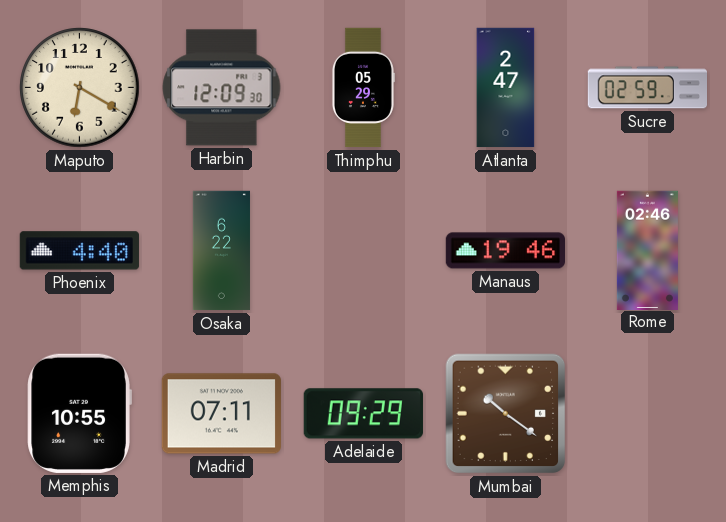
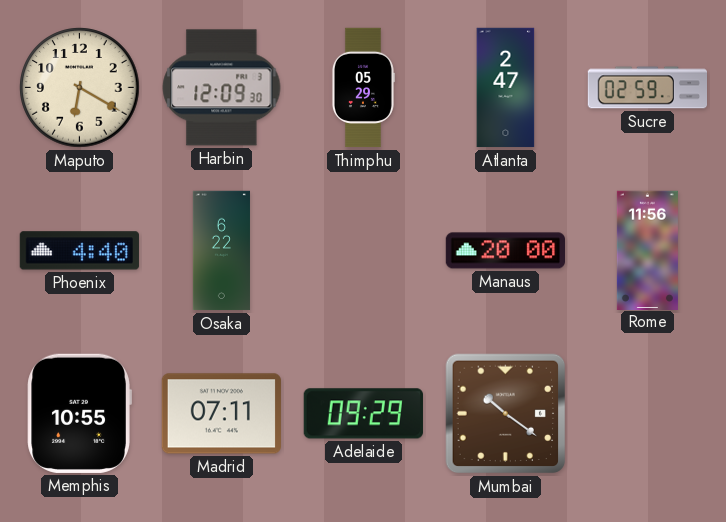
Manaus: 19:46 -> 20:00
Rome: 02:46 -> 11:56
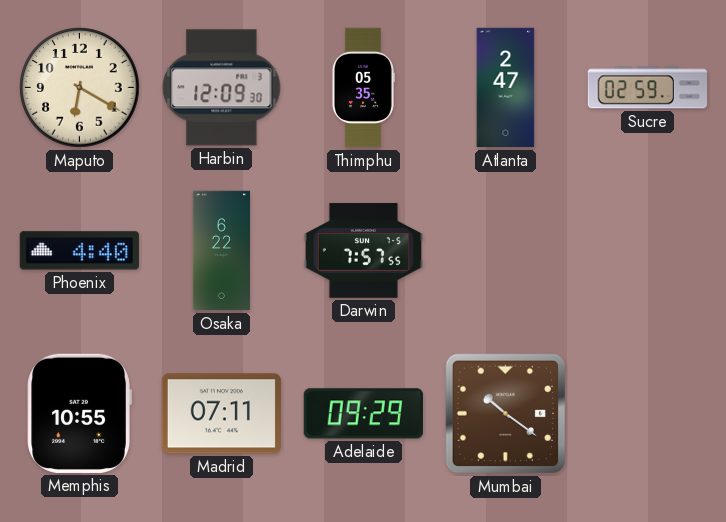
Thimphu: 05:29 -> 05:35
Darwin: none -> 7:57
Manaus: 20:00 -> none
Rome: 11:56 -> none
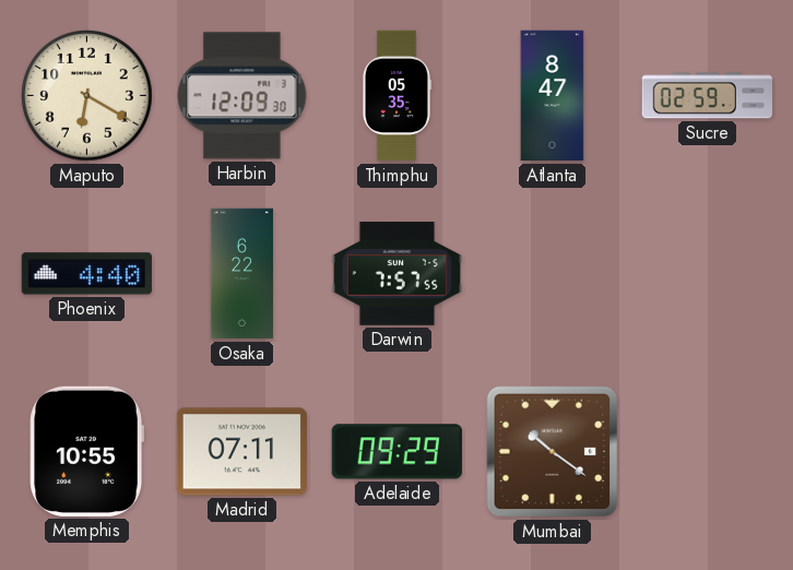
Atlanta: 2:47 -> 8:47
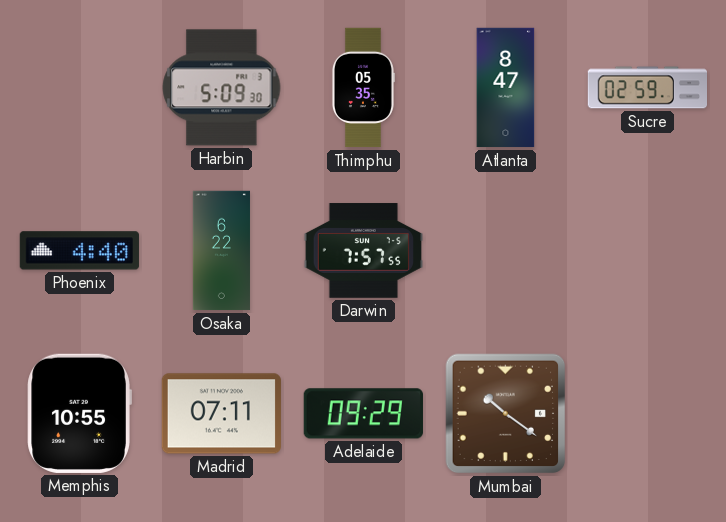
Maputo: 6:20 -> none
Harbin: 12:09 -> 5:09
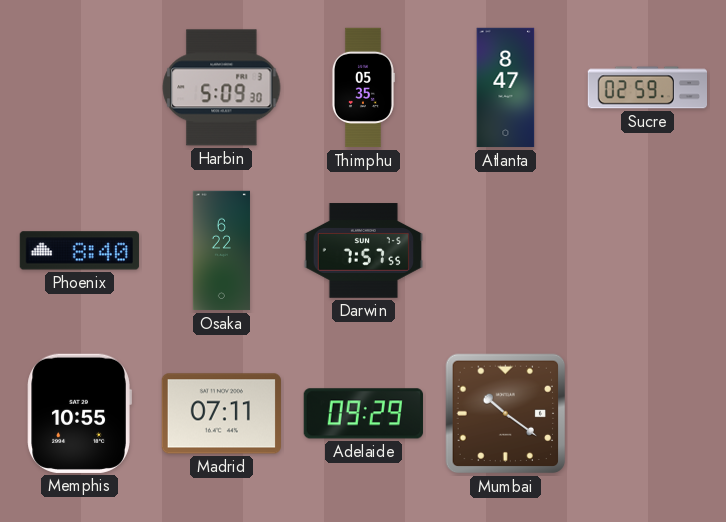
Phoenix: 4:40 -> 8:40
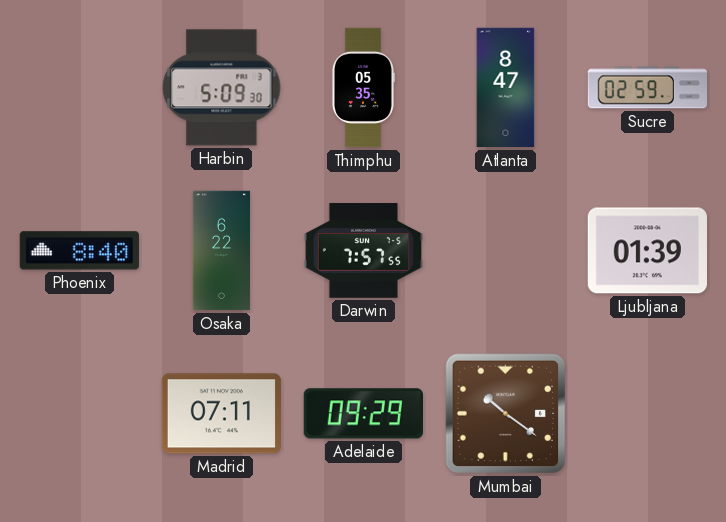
Ljubljana: none -> 01:39
Memphis: 10:55 -> none
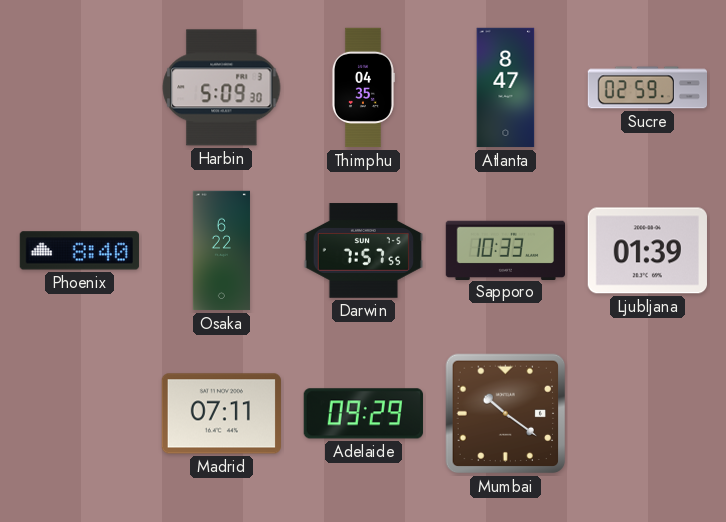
Thimphu: 05:35 -> 04:35
Sapporo: none -> 10:33
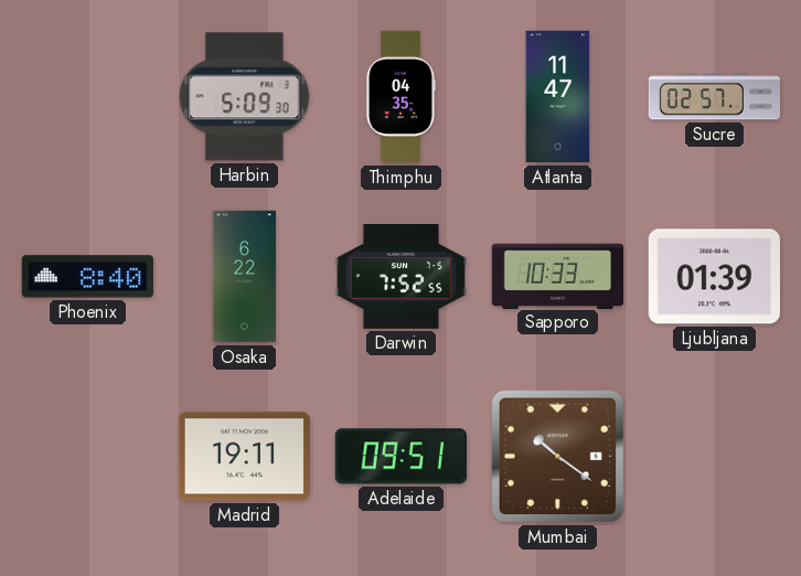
Atlanta: 8:47 -> 11:47
Sucre: 02:59 -> 02:57
Darwin: 7:57 -> 7:52
Madrid: 07:11 -> 19:11
Adelaide: 09:29 -> 09:51
